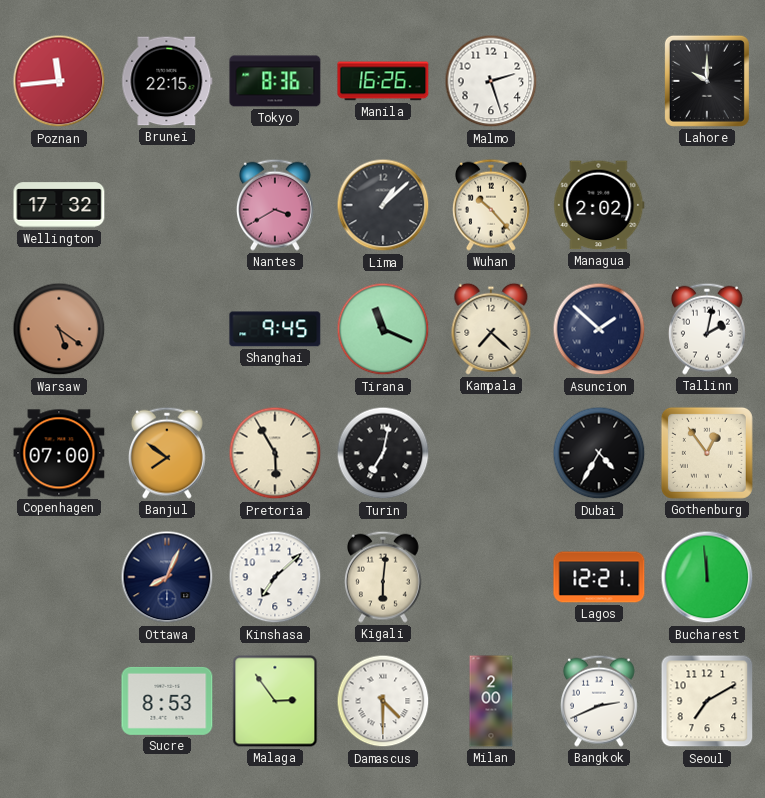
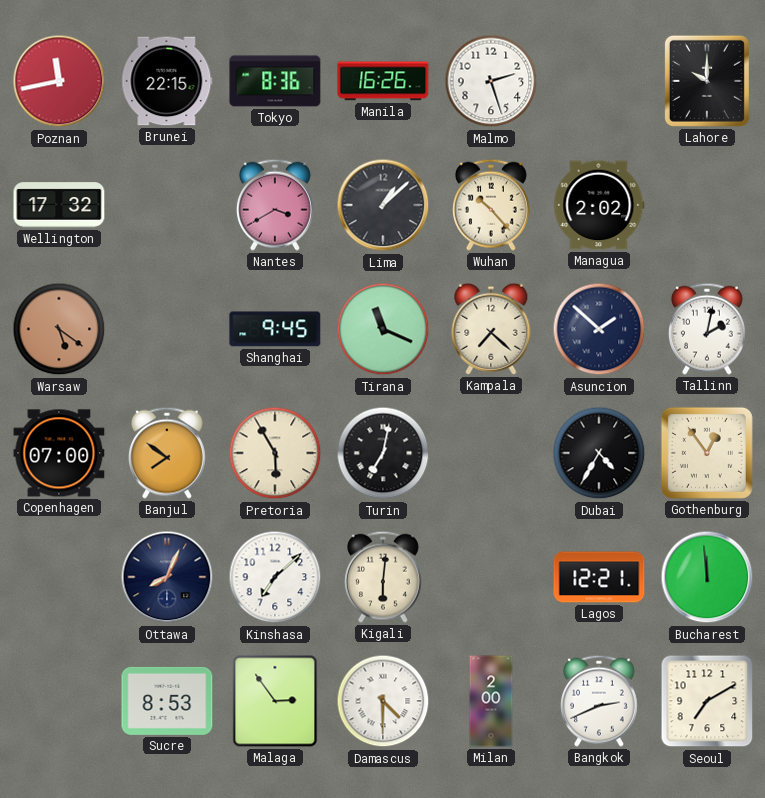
Poznan: 11:44 -> 11:43
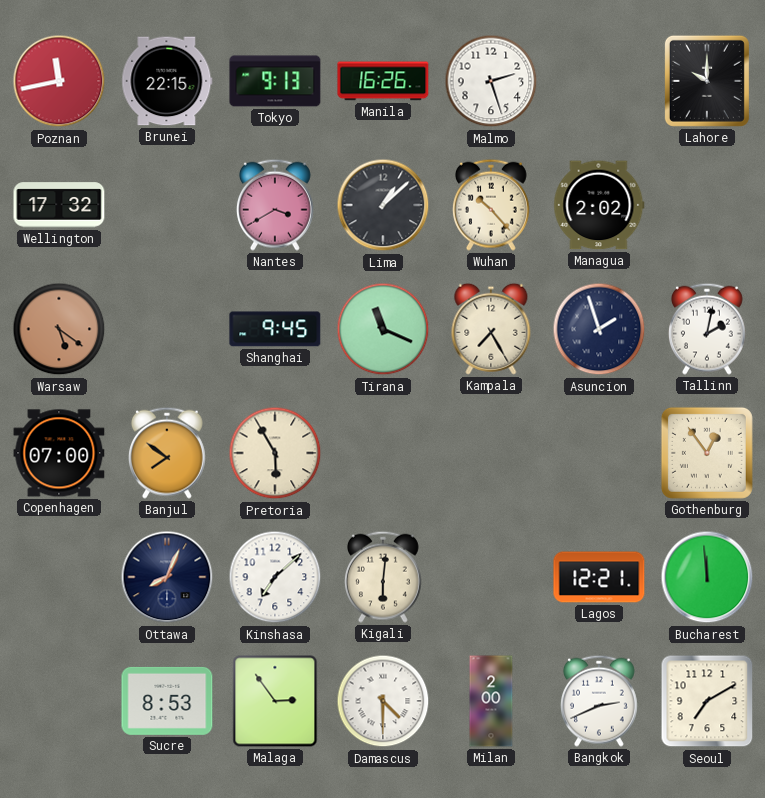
Tokyo: 8:36 -> 9:13
Kampala: 7:22 -> 7:25
Asuncion: 1:52 -> 1:57
Turin: 7:02 -> none
Dubai: 4:35 -> none
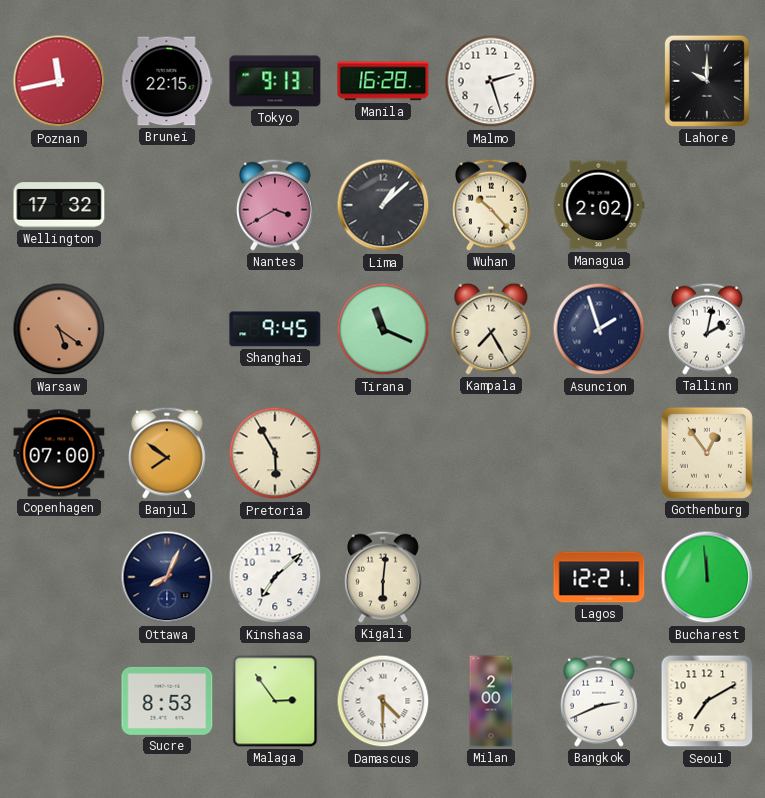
Manila: 16:26 -> 16:28
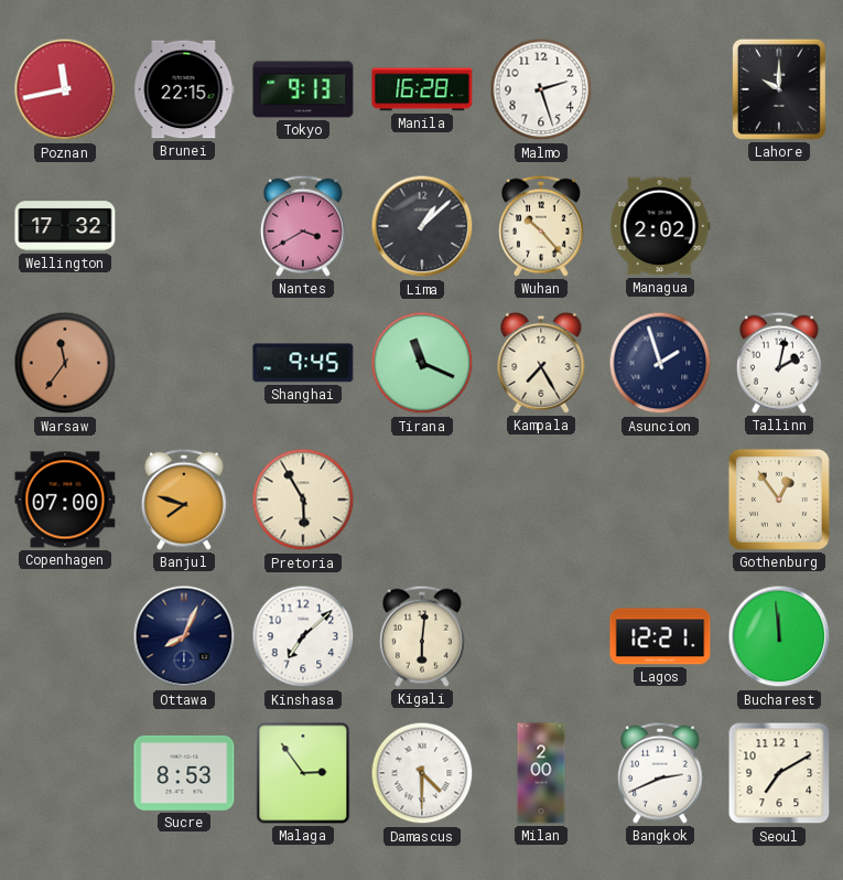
Warsaw: 5:21 -> 11:36
Banjul: 7:51 -> 7:48
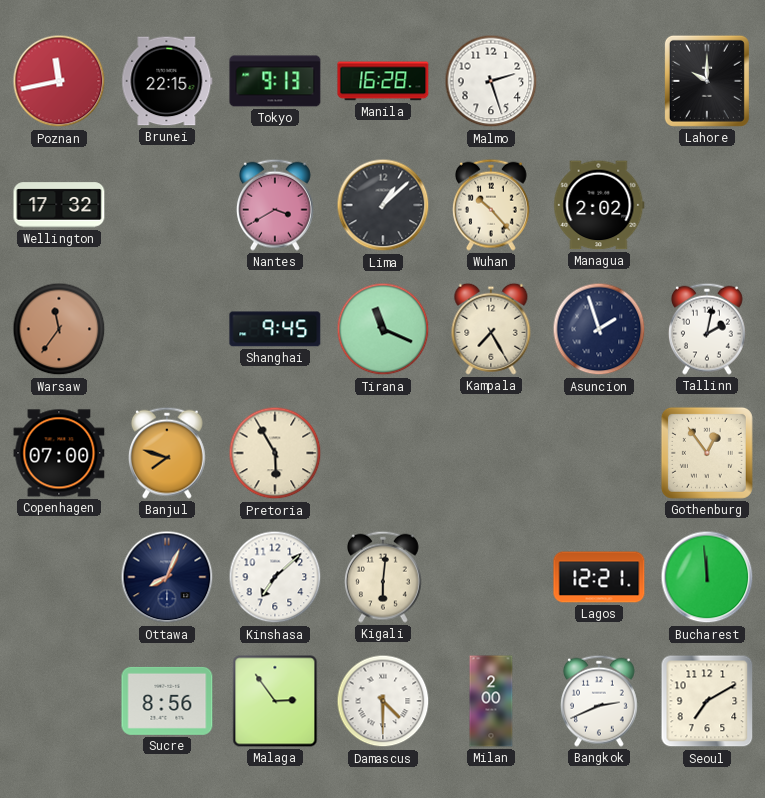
Sucre: 8:53 -> 8:56
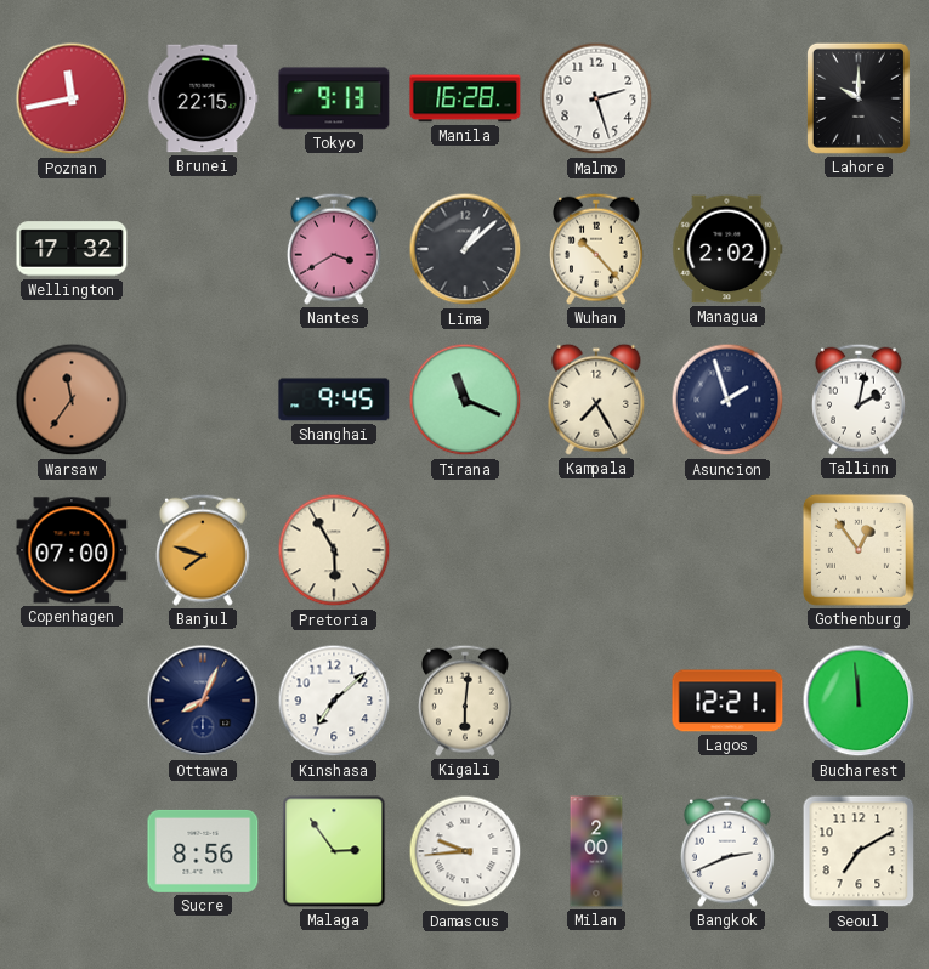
Damascus: 4:30 -> 9:44
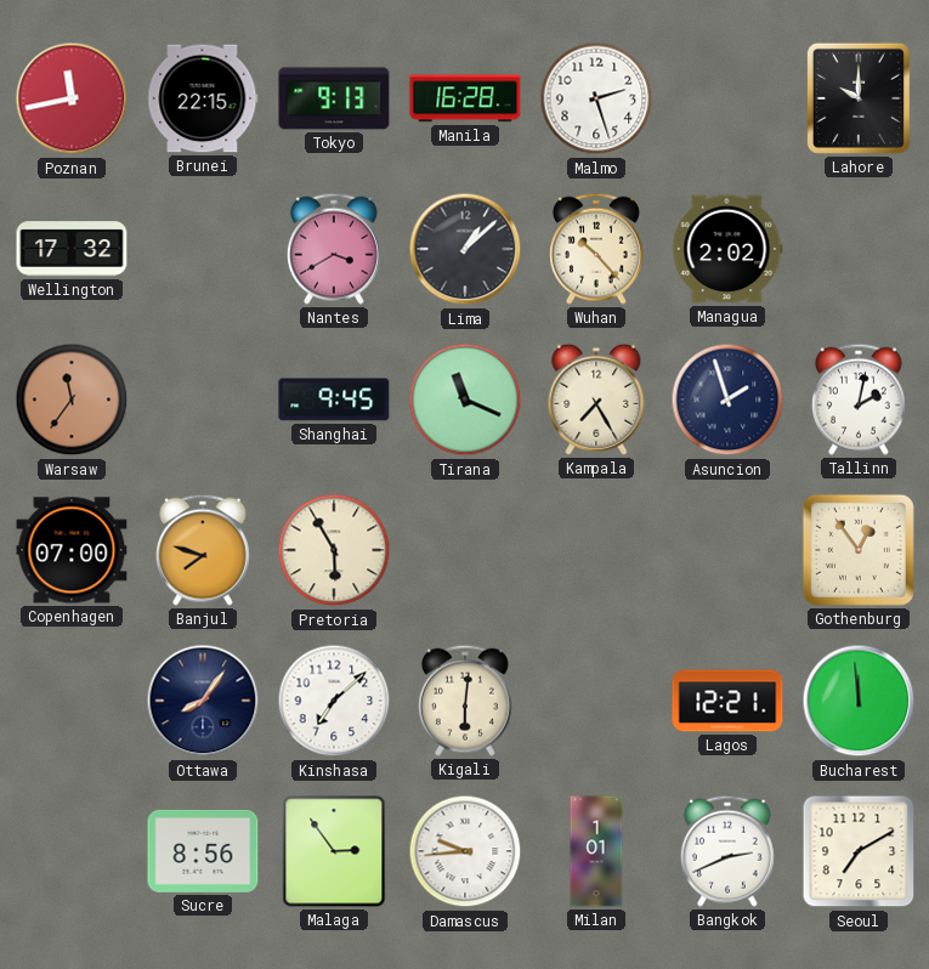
Ottawa: 8:04 -> 8:06
Milan: 2:00 -> 1:01
